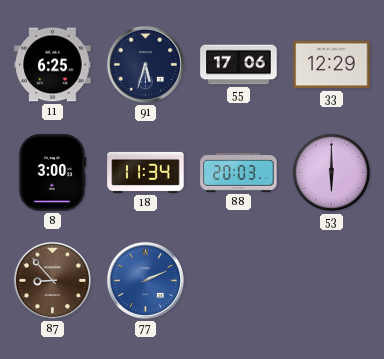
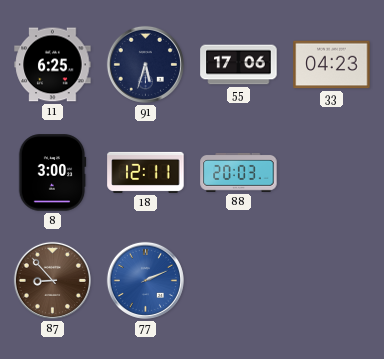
33: 12:29 -> 04:23
18: 11:34 -> 12:11
53: 6:00 -> none
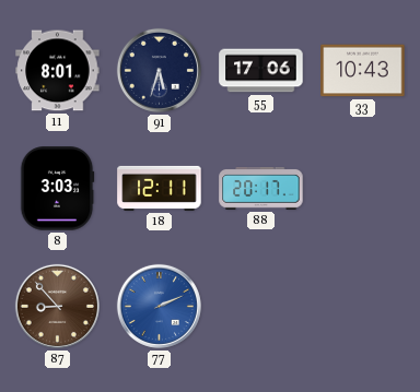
11: 6:25 -> 8:01
33: 04:23 -> 10:43
8: 3:00 -> 3:03
88: 20:03 -> 20:17
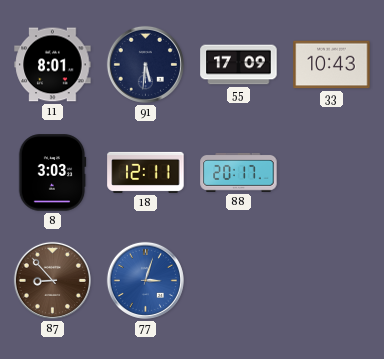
91: 5:33 -> 5:31
55: 17:06 -> 17:09
77: 2:11 -> 3:03
